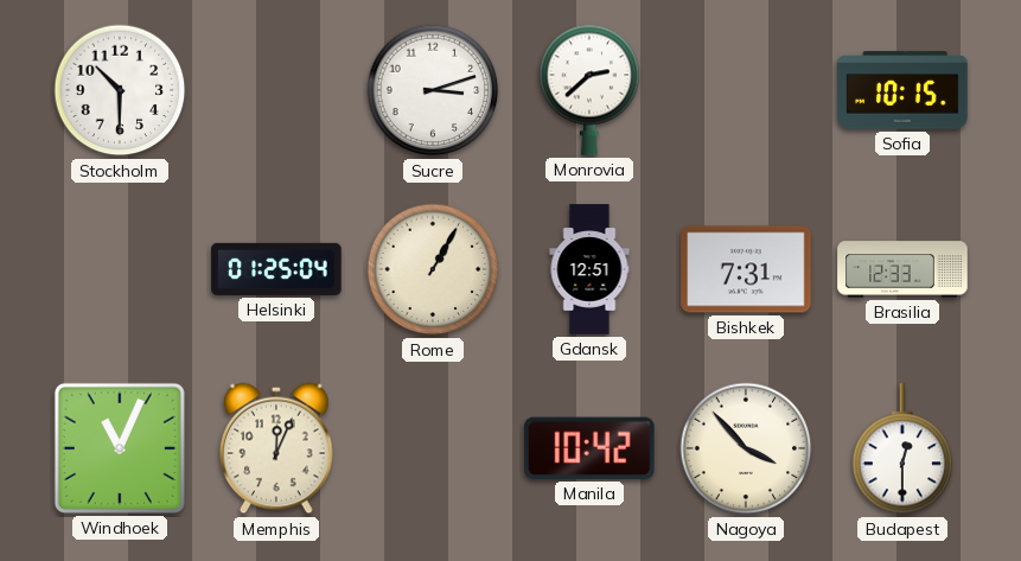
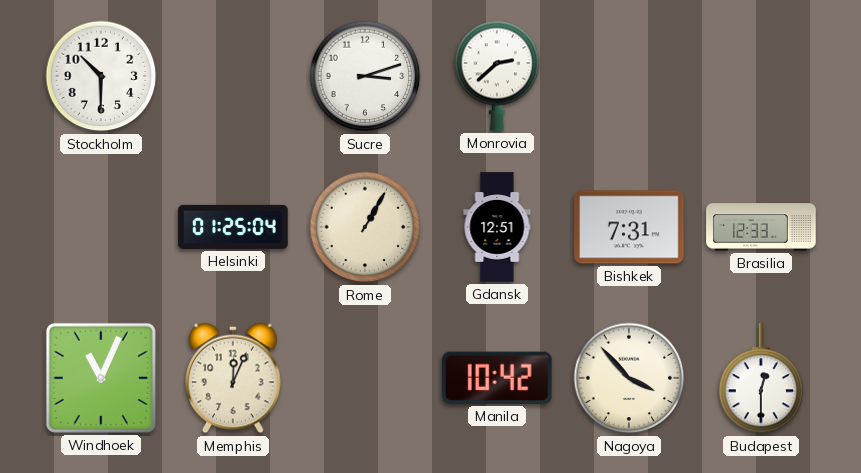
Sofia: 10:15 -> none
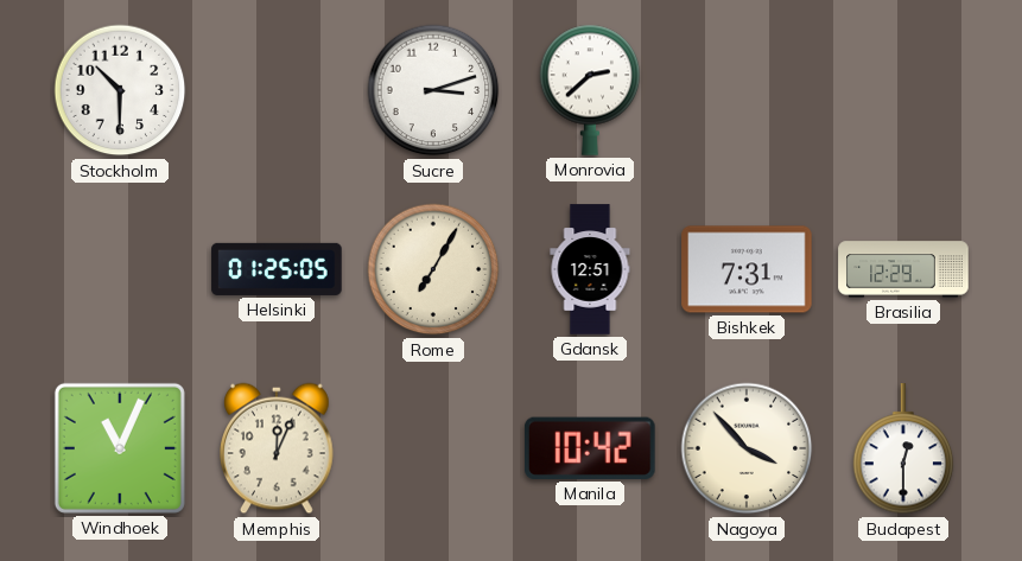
Helsinki: 01:25:04 -> 01:25:05
Rome: 1:05 -> 7:05
Brasilia: 12:33 -> 12:29
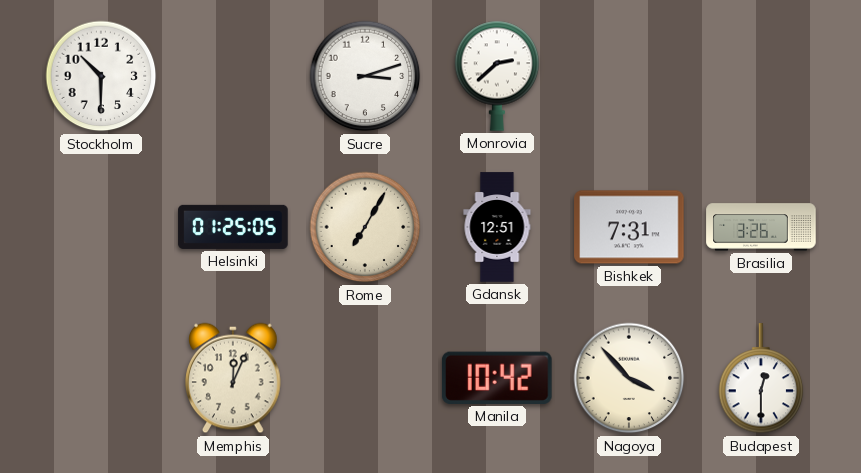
Brasilia: 12:29 -> 3:26
Windhoek: 11:04 -> none
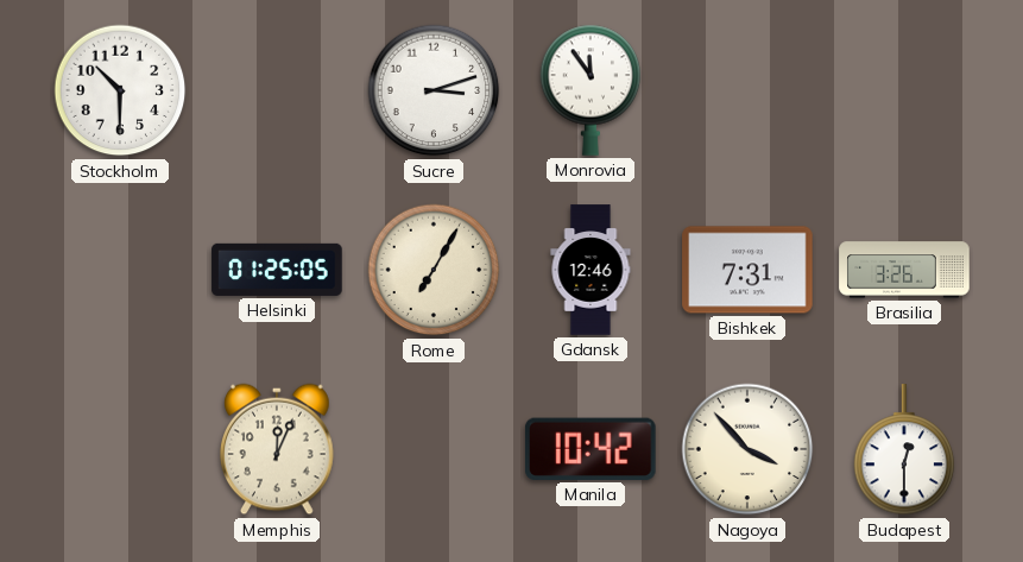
Monrovia: 2:38 -> 11:54
Gdansk: 12:51 -> 12:46
